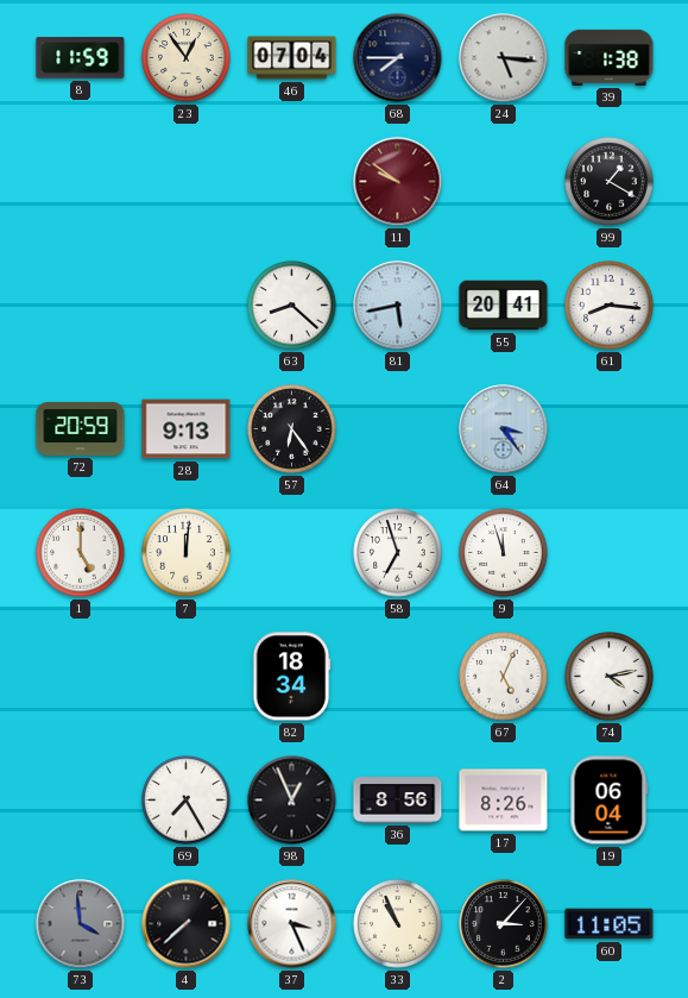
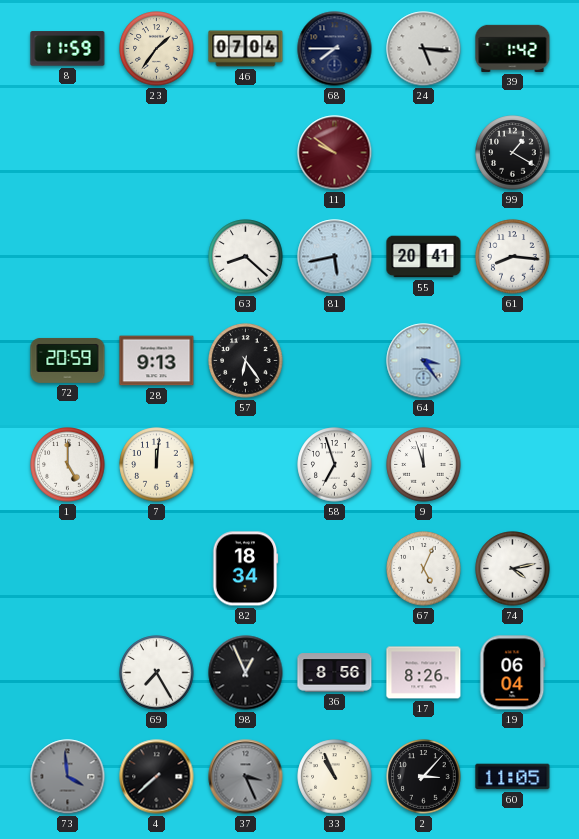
23: 12:54 -> 1:36
39: 1:38 -> 1:42
37 dial: white -> grey
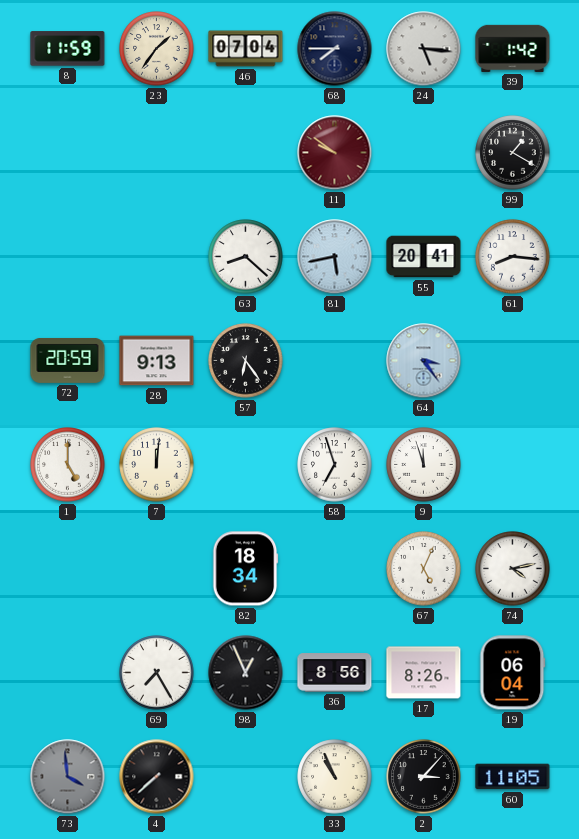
37: 3:26 -> none
